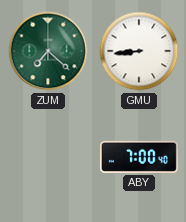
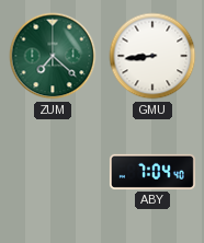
ABY: 7:00 -> 7:04
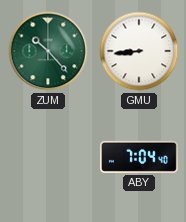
ZUM: 7:22 -> 10:23
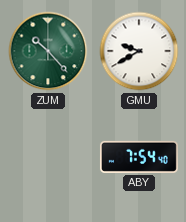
GMU: 8:44 -> 9:40
ABY: 7:04 -> 7:54
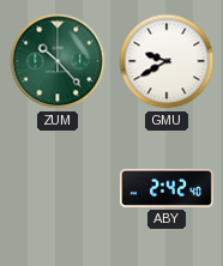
ABY: 7:54 -> 2:42
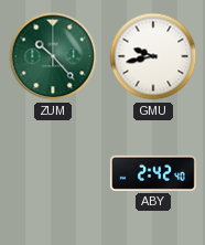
GMU: 9:40 -> 9:43
